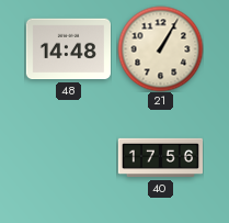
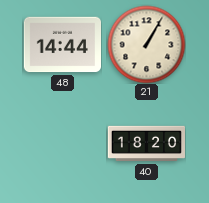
48: 14:48 -> 14:44
40: 17:56 -> 18:20
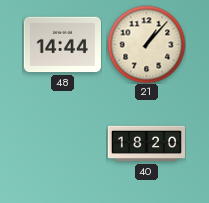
21: 1:05 -> 1:07
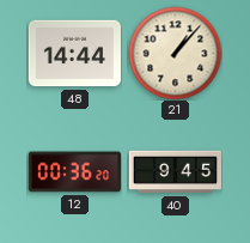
12: none -> 00:36
40: 18:20 -> 9:45
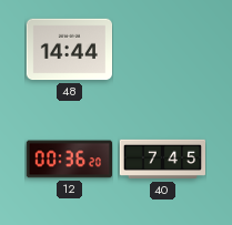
21: 1:07 -> none
40: 9:45 -> 7:45
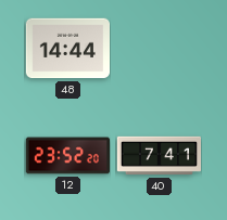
12: 00:36 -> 23:52
40: 7:45 -> 7:41
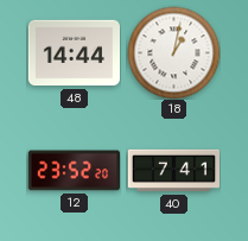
18: none -> 1:02
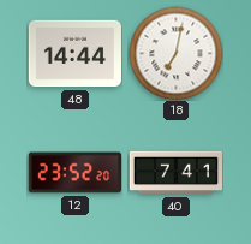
18: 1:02 -> 7:02
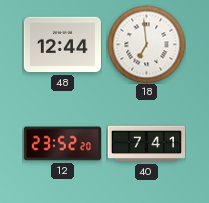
48: 14:44 -> 12:44
18: 7:02 -> 6:59
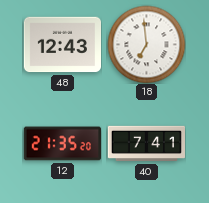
48: 12:44 -> 12:43
12: 23:52 -> 21:35
